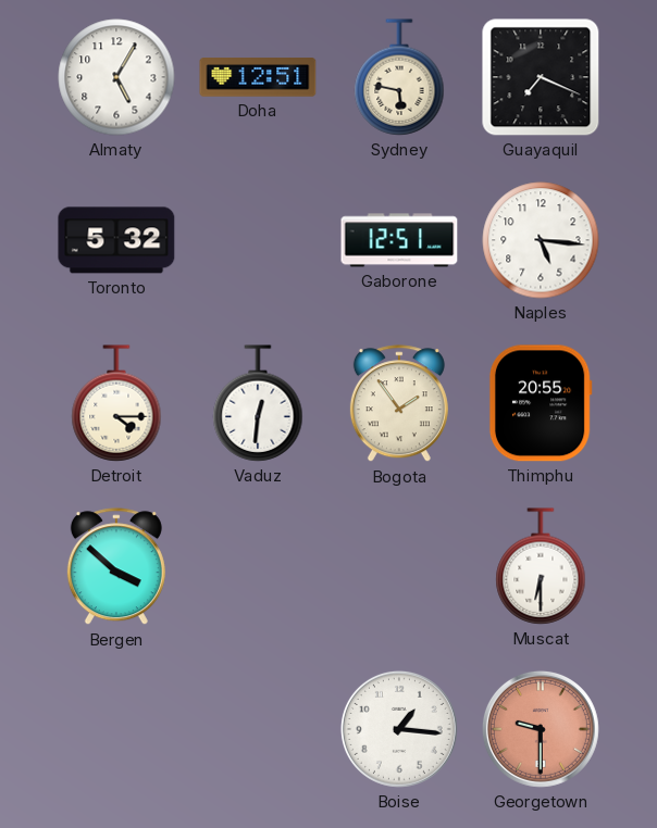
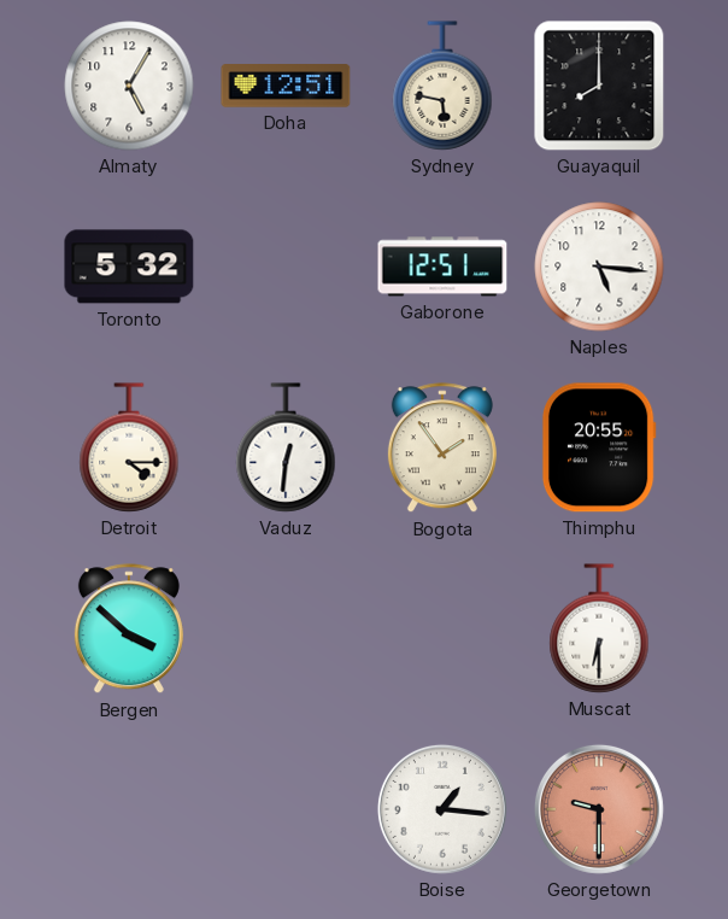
Guayaquil: 7:19 -> 8:00
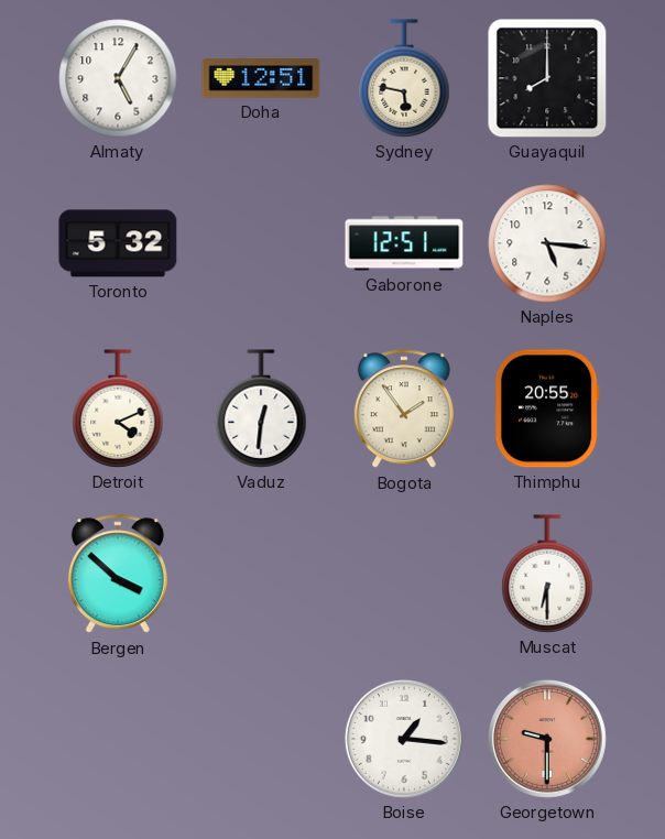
Detroit: 4:15 -> 4:11
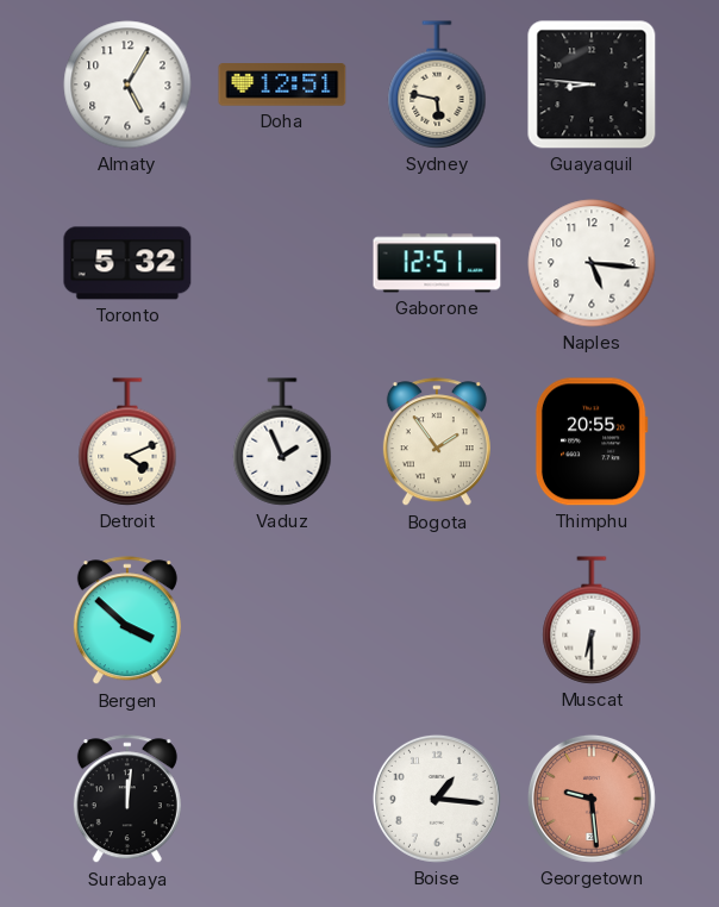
Guayaquil: 8:00 -> 8:46
Vaduz: 12:31 -> 1:56
Surabaya: none -> 12:01
Georgetown: 9:30 -> 9:29
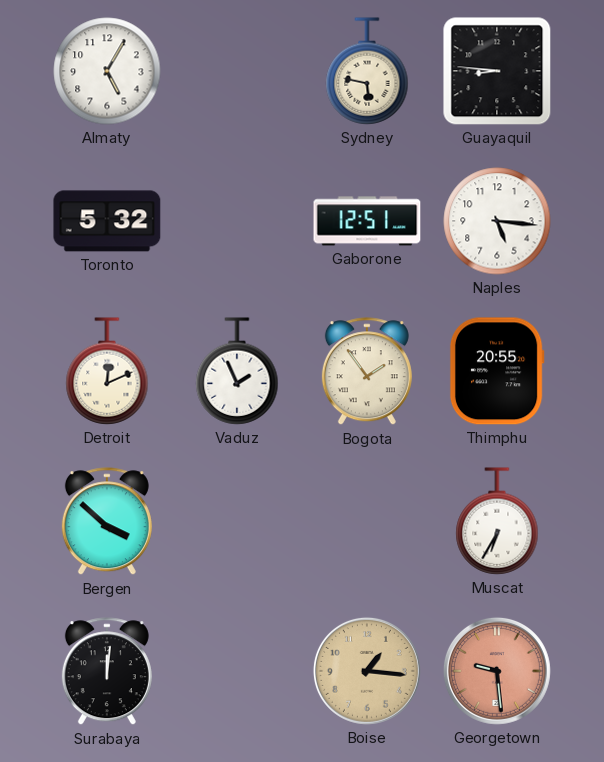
Doha: 12:51 -> none
Detroit: 4:11 -> 12:11
Muscat: 6:30 -> 6:35
Boise dial: white -> champagne
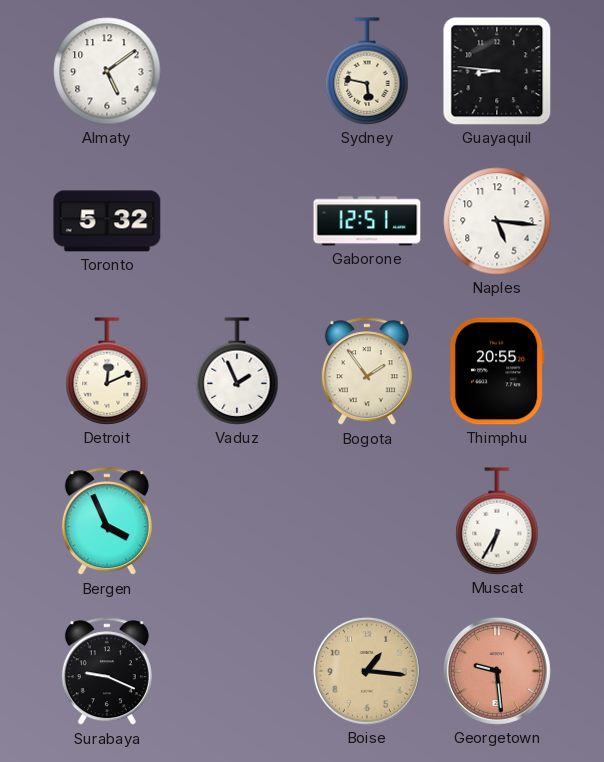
Almaty: 5:05 -> 5:09
Bergen: 3:52 -> 3:56
Surabaya: 12:01 -> 9:19
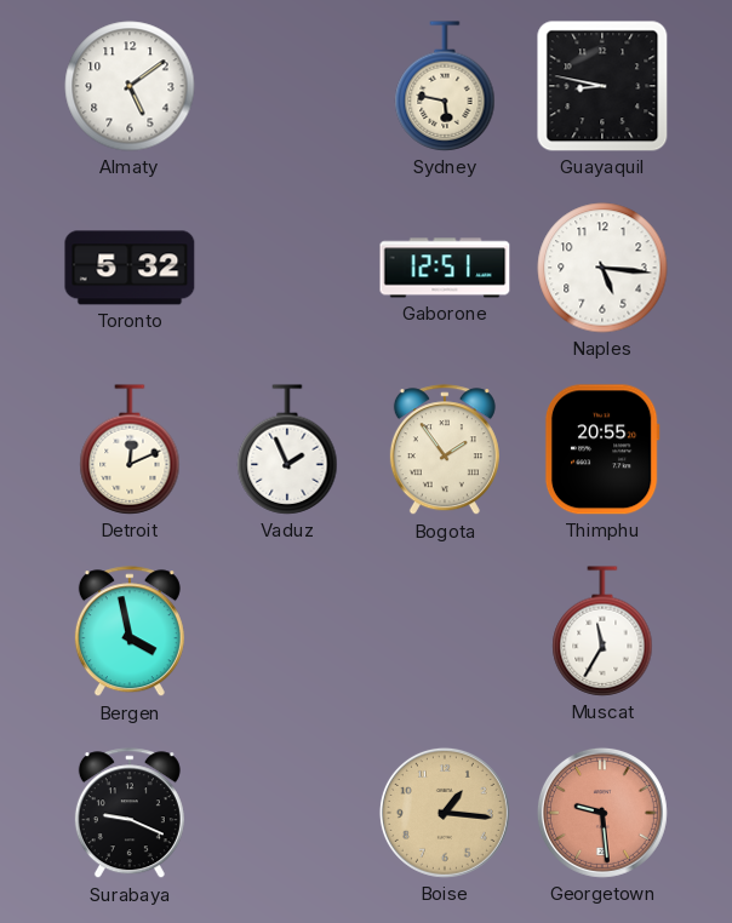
Guayaquil: 8:46 -> 8:47
Bergen: 3:56 -> 3:58
Muscat: 6:35 -> 11:35
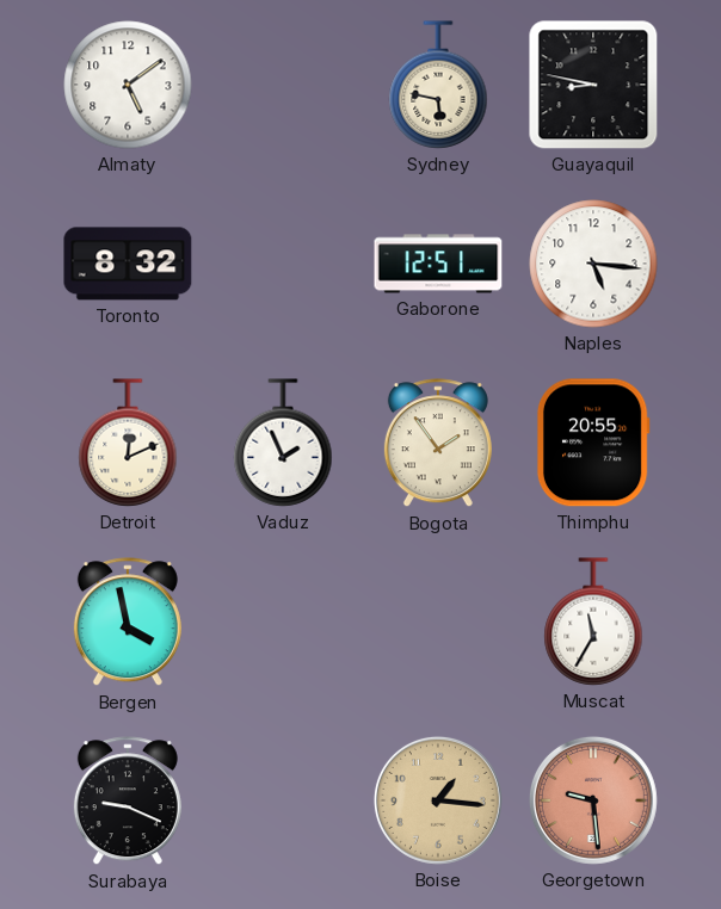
Toronto: 5:32 -> 8:32
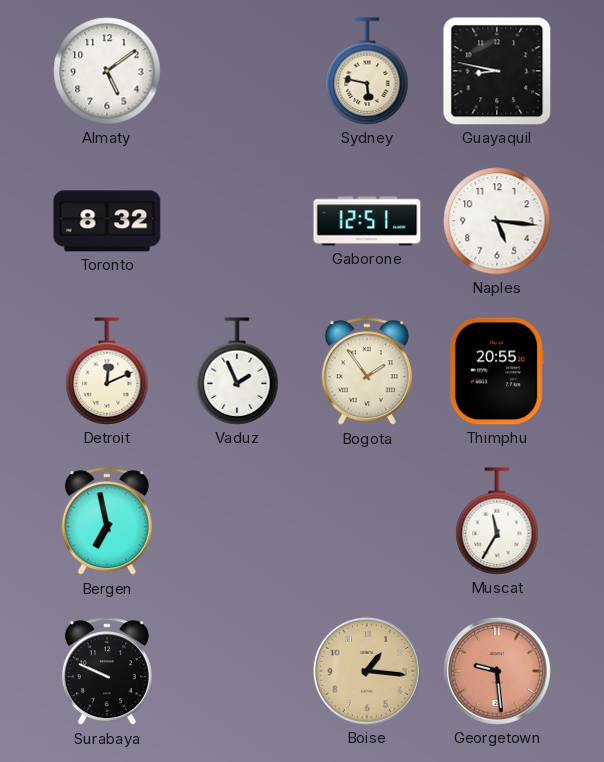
Bergen: 3:58 -> 6:58
Surabaya: 9:19 -> 9:49
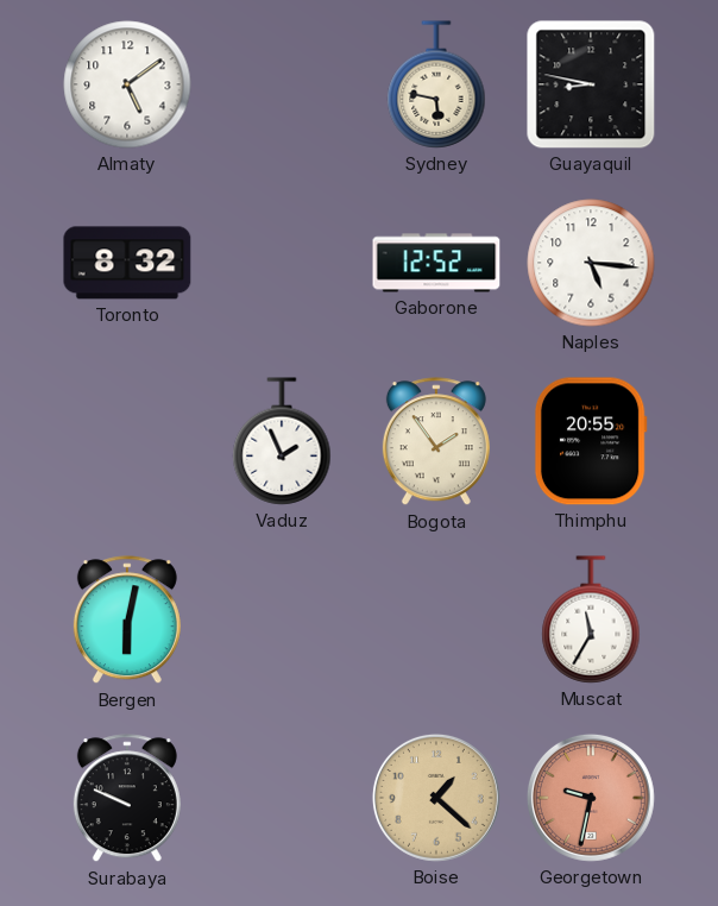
Gaborone: 12:51 -> 12:52
Detroit: 12:11 -> none
Bergen: 6:58 -> 6:02
Boise: 1:16 -> 1:22
Georgetown: 9:29 -> 9:32
